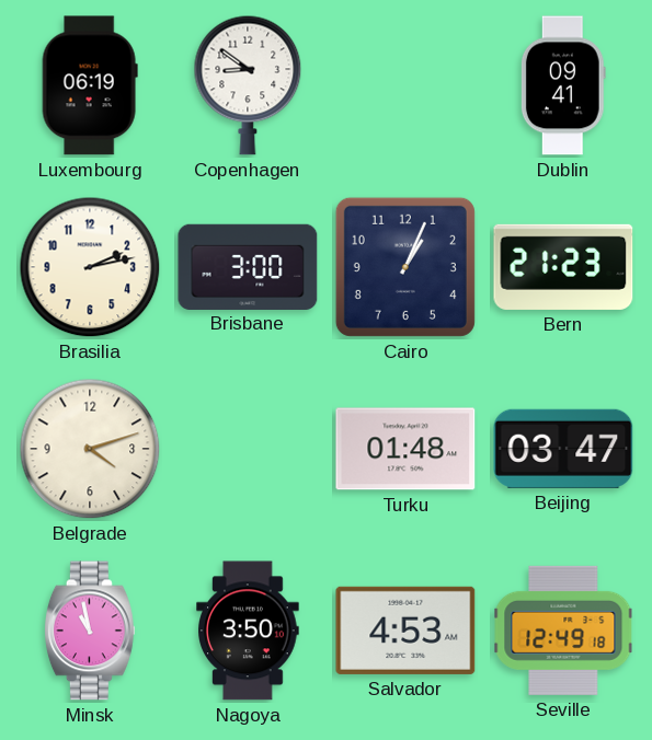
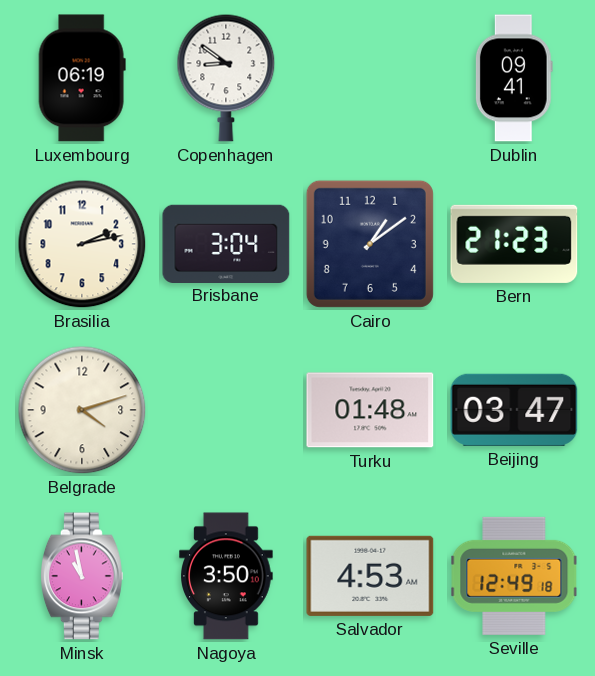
Brisbane: 3:00 -> 3:04
Cairo: 1:04 -> 1:09
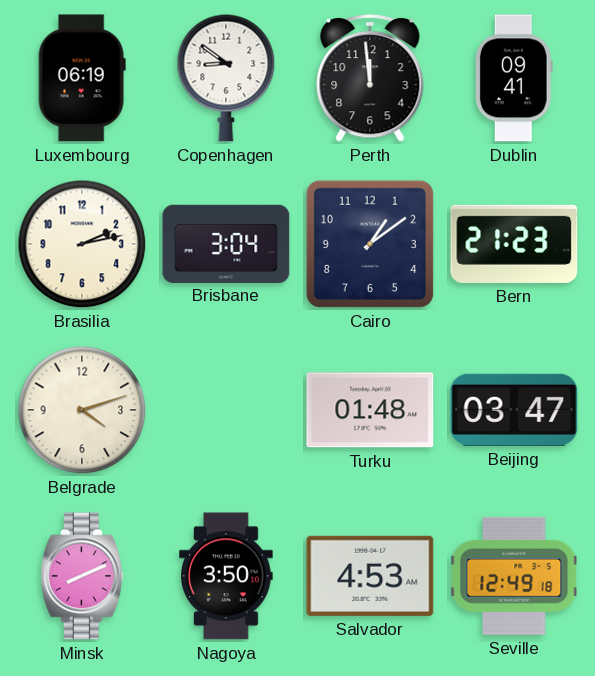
Perth: none -> 11:59
Minsk: 10:58 -> 8:11
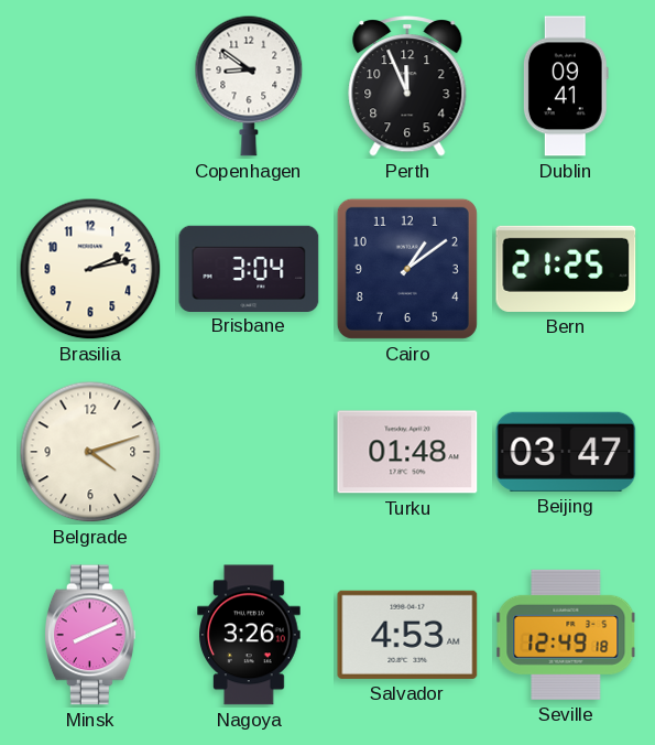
Luxembourg: 06:19 -> none
Perth: 11:59 -> 11:56
Bern: 21:23 -> 21:25
Nagoya: 3:50 -> 3:26
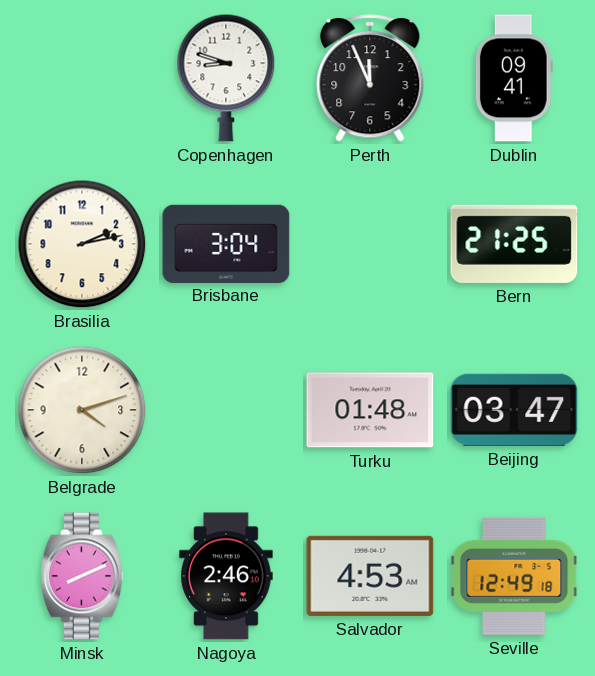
Copenhagen: 8:51 -> 8:48
Cairo: 1:09 -> none
Nagoya: 3:26 -> 2:46
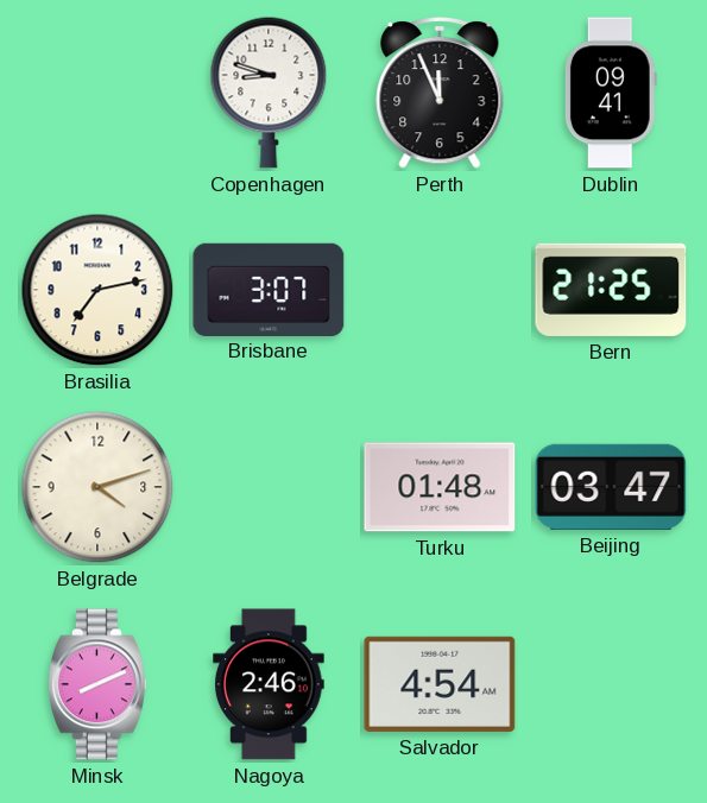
Brasilia: 2:13 -> 7:13
Brisbane: 3:04 -> 3:07
Salvador: 4:53 -> 4:54
Seville: 12:49 -> none
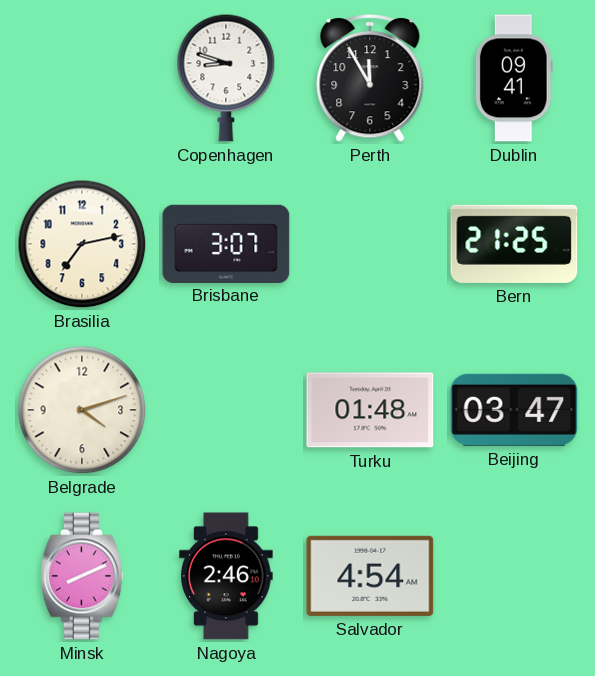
Perth: 11:56 -> 11:55
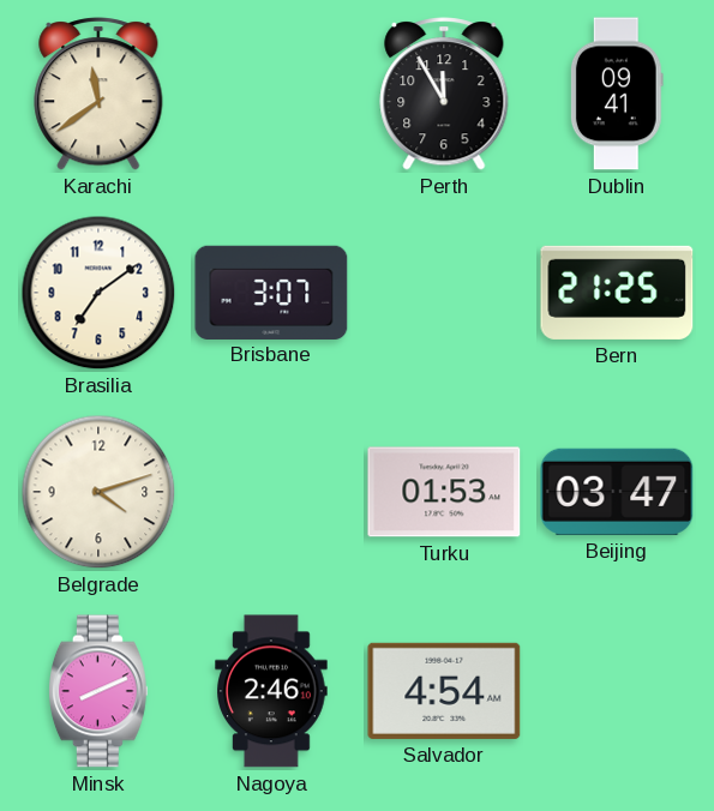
Karachi: none -> 11:39
Copenhagen: 8:48 -> none
Brasilia: 7:13 -> 7:09
Turku: 01:48 -> 01:53
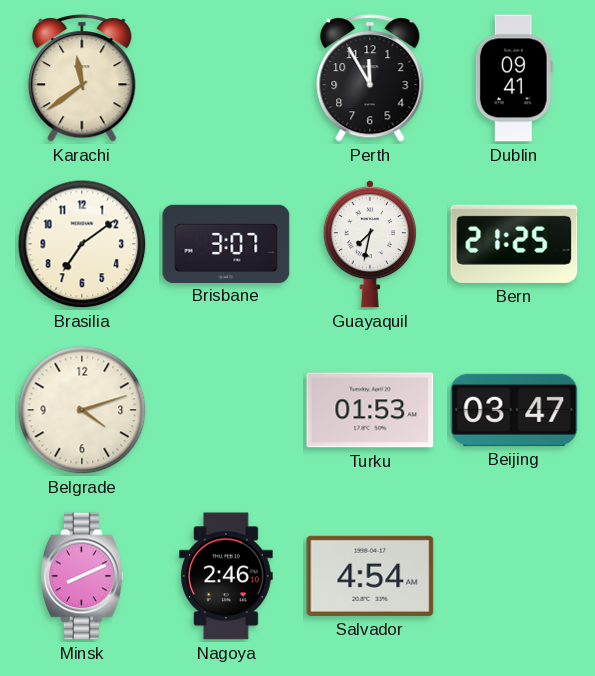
Guayaquil: none -> 7:32
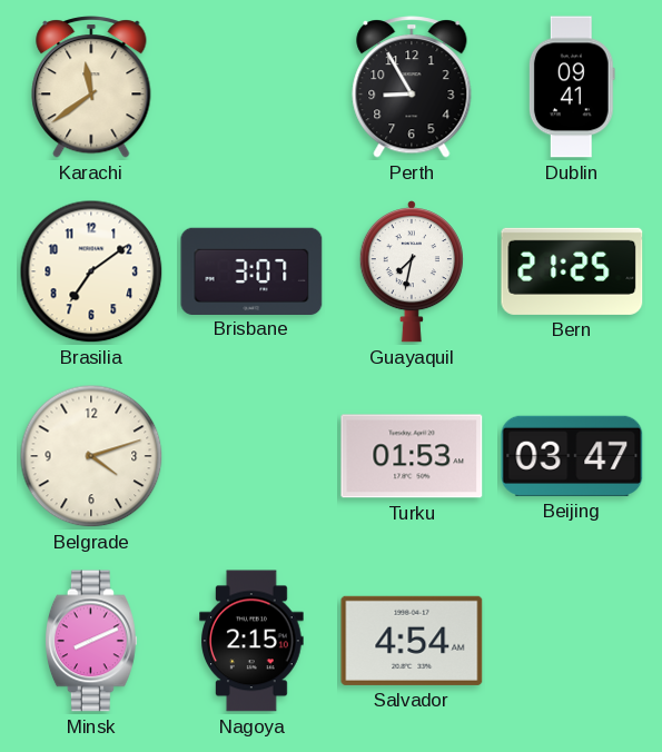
Perth: 11:55 -> 8:55
Nagoya: 2:46 -> 2:15
